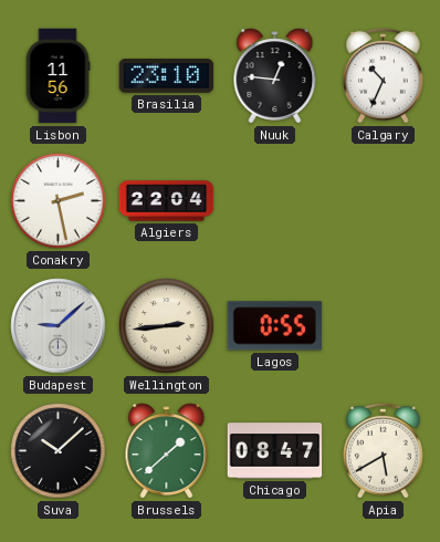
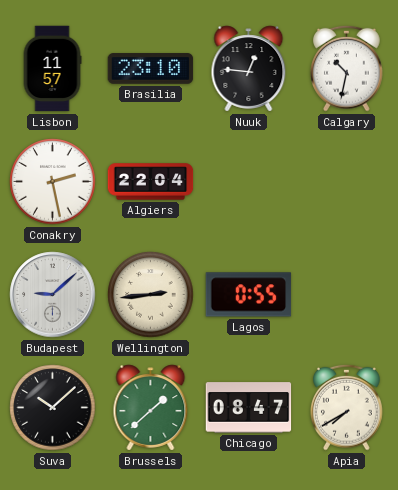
Lisbon: 11:56 -> 11:57
Calgary: 10:34 -> 10:32
Apia: 5:40 -> 7:40
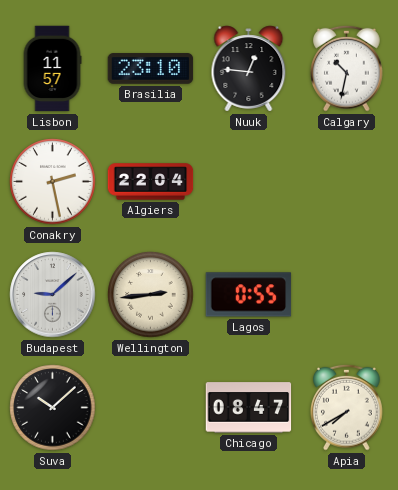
Brussels: 1:38 -> none
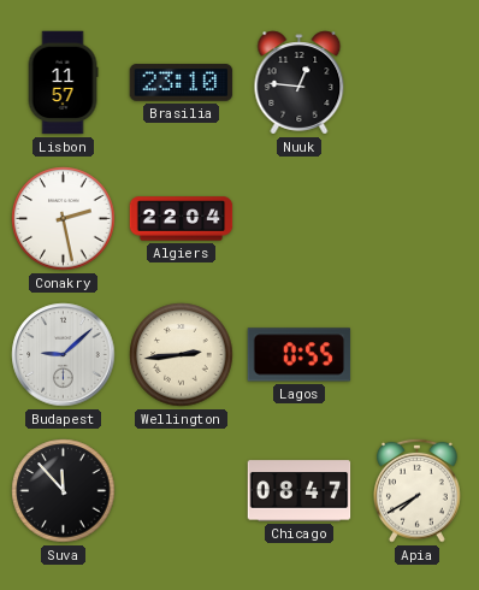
Calgary: 10:32 -> none
Suva: 10:08 -> 11:53
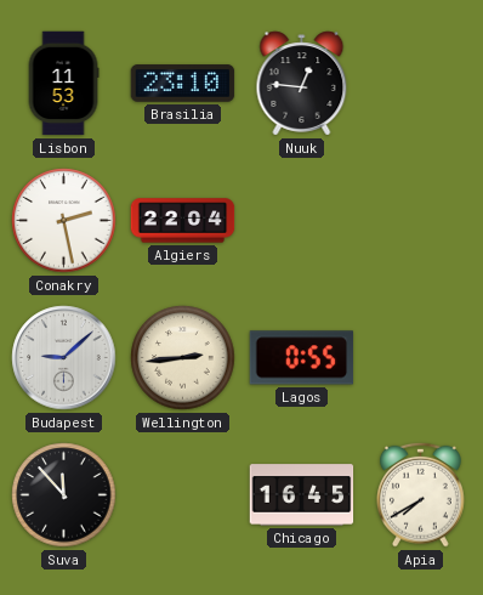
Lisbon: 11:57 -> 11:53
Chicago: 08:47 -> 16:45
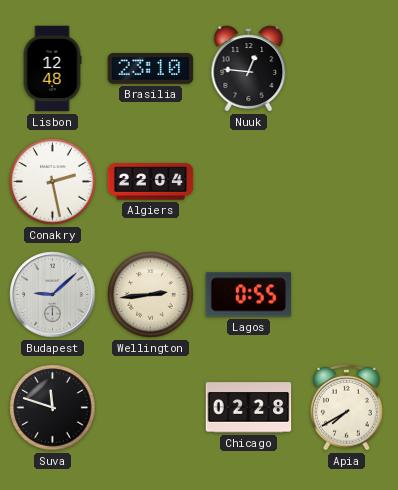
Lisbon: 11:53 -> 12:48
Suva: 11:53 -> 11:48
Chicago: 16:45 -> 02:28
